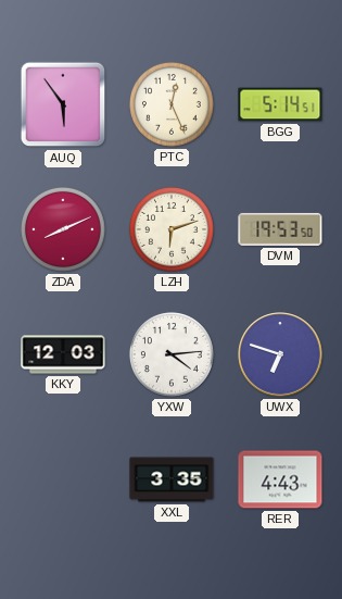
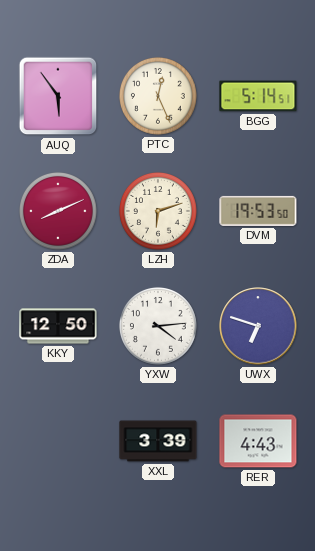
KKY: 12:03 -> 12:50
XXL: 3:35 -> 3:39
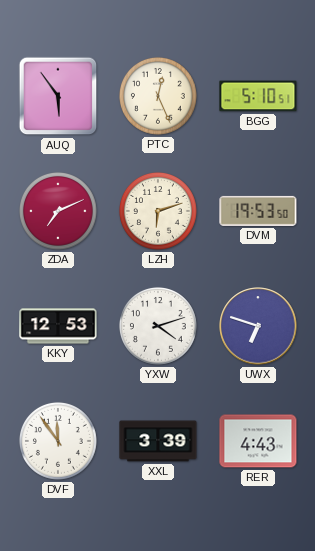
BGG: 5:14 -> 5:10
ZDA: 8:11 -> 7:11
KKY: 12:50 -> 12:53
YXW: 4:14 -> 4:12
DVF: none -> 11:54
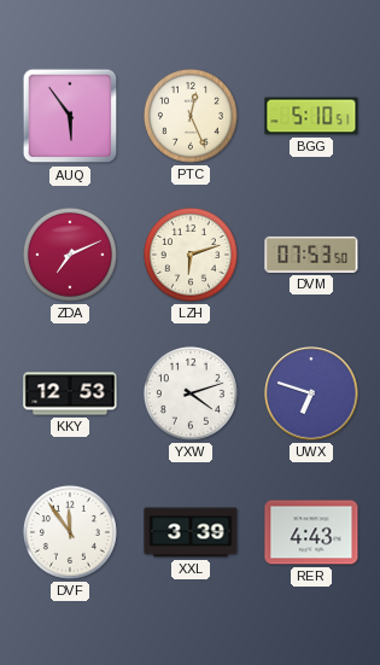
DVM: 19:53 -> 07:53
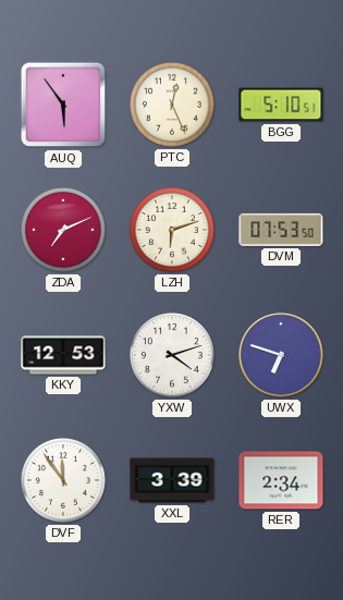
RER: 4:43 -> 2:34
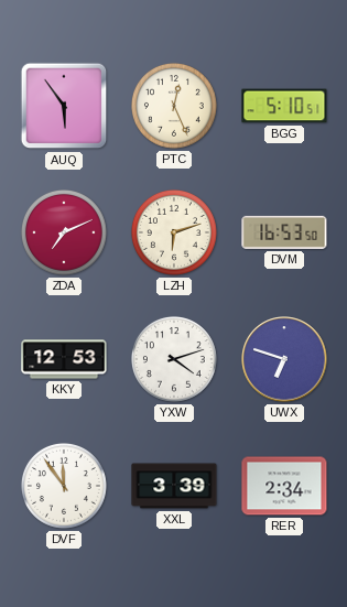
DVM: 07:53 -> 16:53
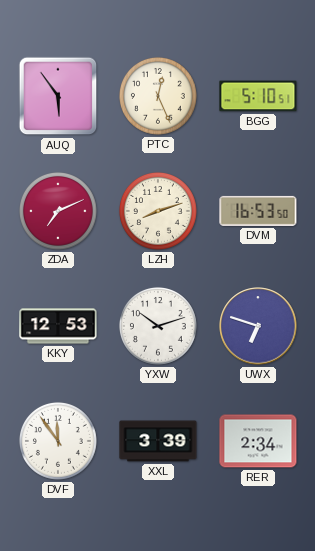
LZH: 6:12 -> 8:12
YXW: 4:12 -> 10:12
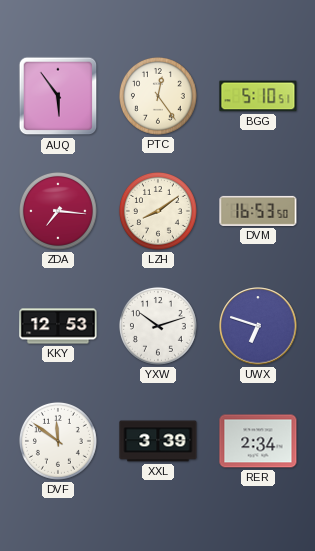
PTC: 12:26 -> 12:24
ZDA: 7:11 -> 7:16
LZH: 8:12 -> 8:09
DVF: 11:54 -> 11:51
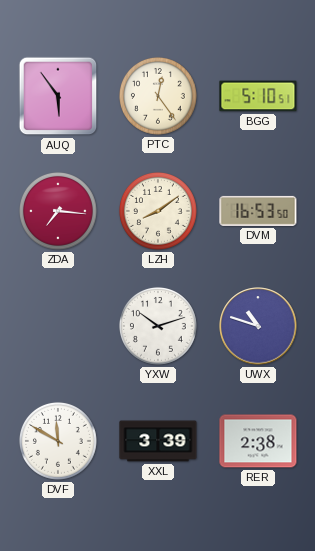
KKY: 12:53 -> none
UWX: 6:48 -> 10:48
DVF: 11:51 -> 11:50
RER: 2:34 -> 2:38
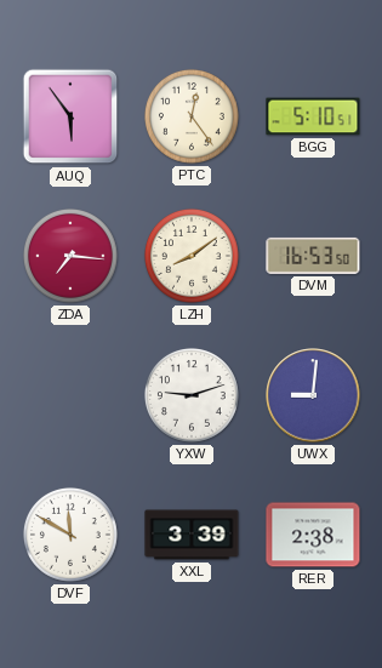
YXW: 10:12 -> 9:12
UWX: 10:48 -> 9:01
